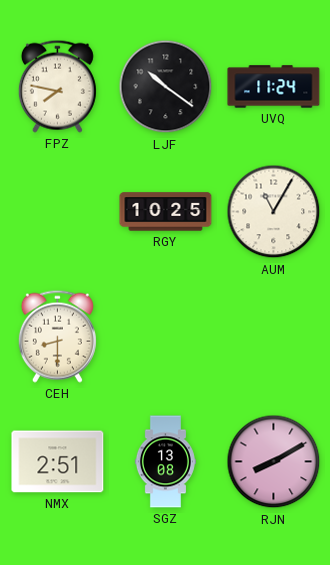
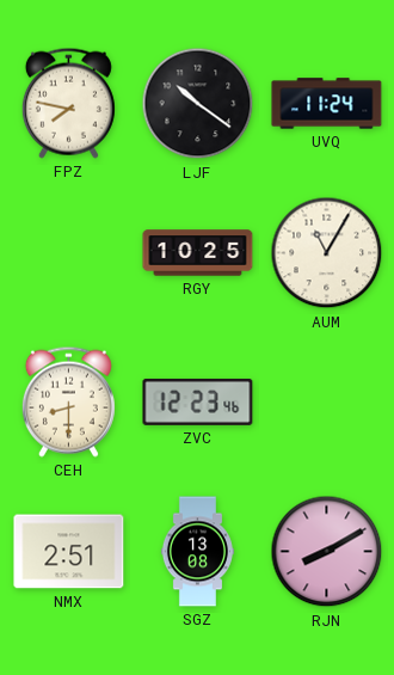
ZVC: none -> 12:23
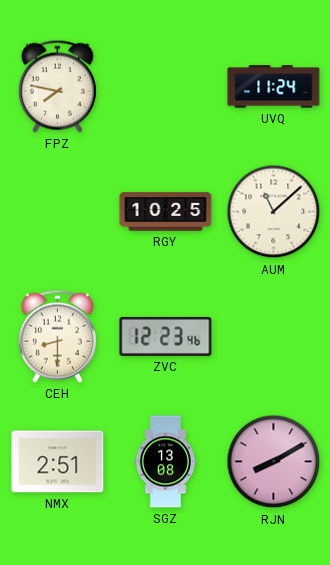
LJF: 10:21 -> none
AUM: 11:05 -> 11:08
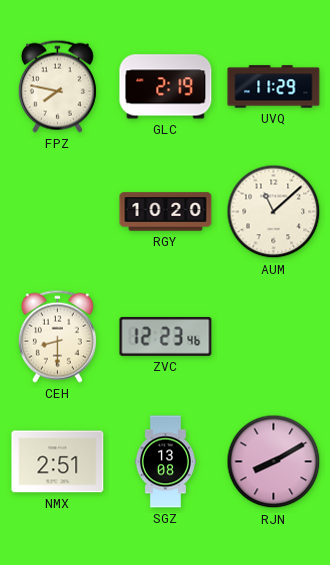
GLC: none -> 2:19
UVQ: 11:24 -> 11:29
RGY: 10:25 -> 10:20
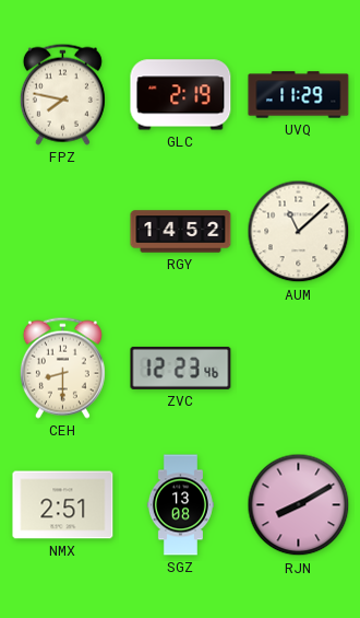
RGY: 10:20 -> 14:52
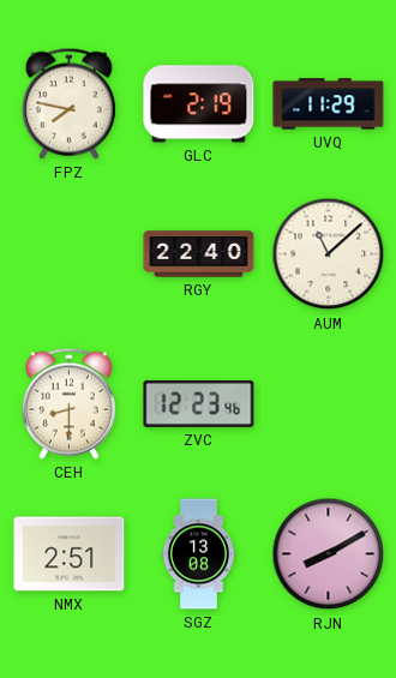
RGY: 14:52 -> 22:40
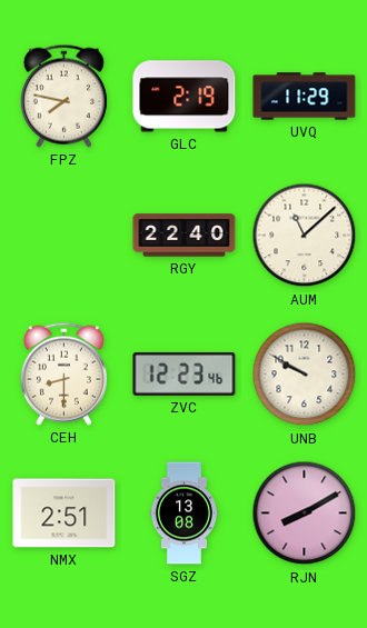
UNB: none -> 9:50
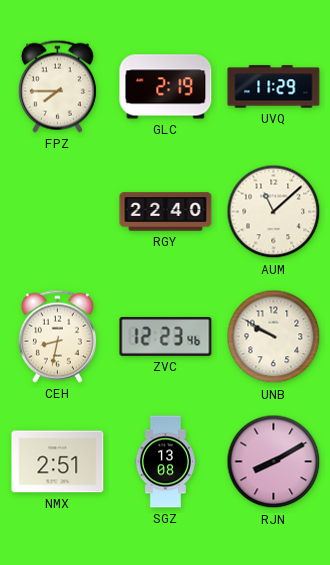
FPZ: 7:47 -> 7:45
CEH: 8:30 -> 8:32
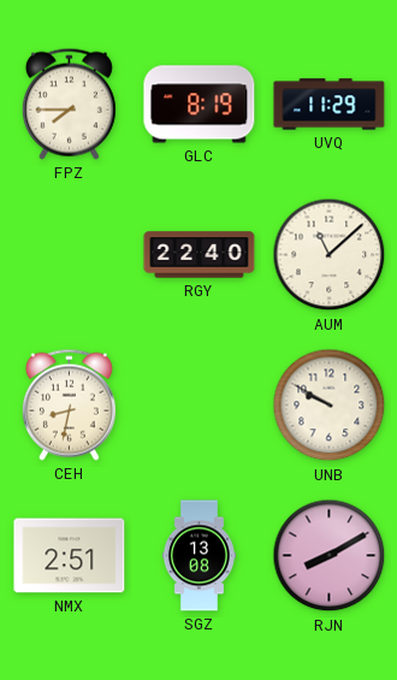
GLC: 2:19 -> 8:19
ZVC: 12:23 -> none
